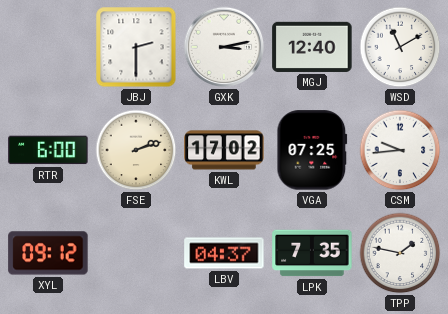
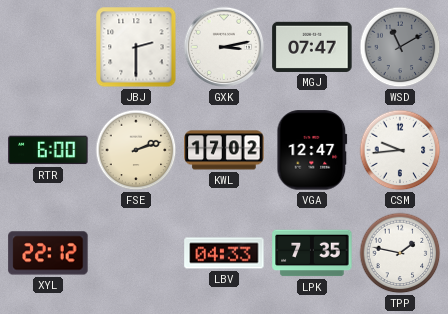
MGJ: 12:40 -> 07:47
WSD dial: white -> grey
VGA: 07:25 -> 12:47
XYL: 09:12 -> 22:12
LBV: 04:37 -> 04:33
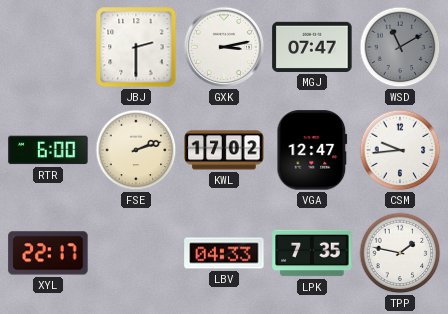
XYL: 22:12 -> 22:17
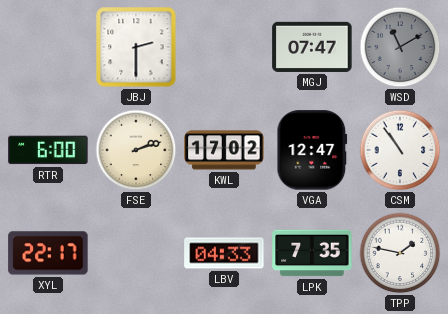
GXK: 3:13 -> none
CSM: 9:44 -> 10:54
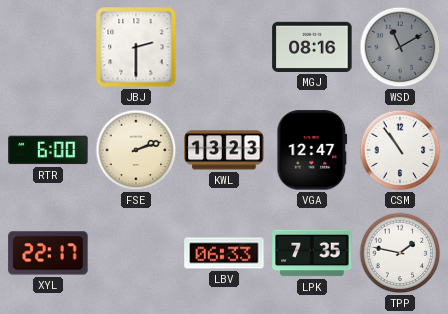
MGJ: 07:47 -> 08:16
KWL: 17:02 -> 13:23
LBV: 04:33 -> 06:33
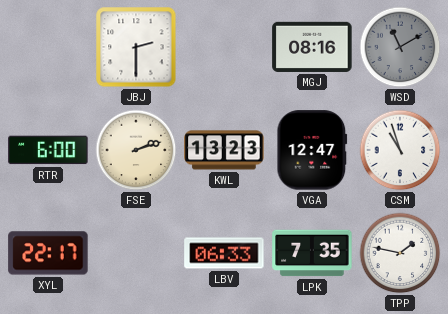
CSM: 10:54 -> 10:57
